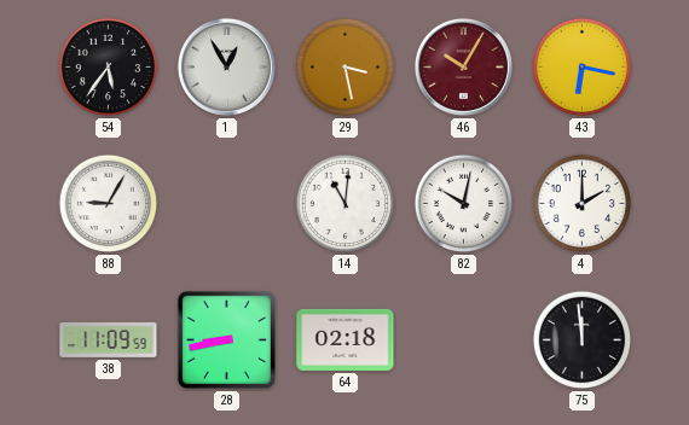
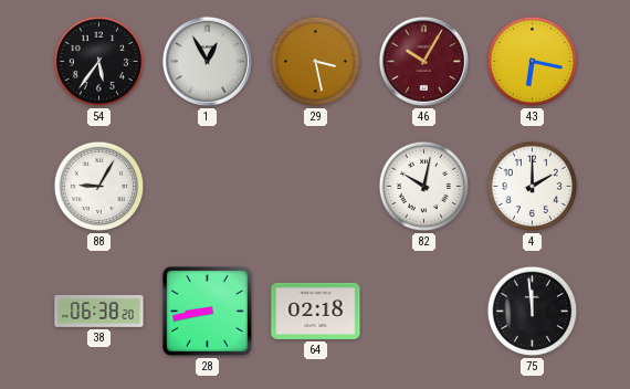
14: 11:01 -> none
38: 11:09 -> 06:38
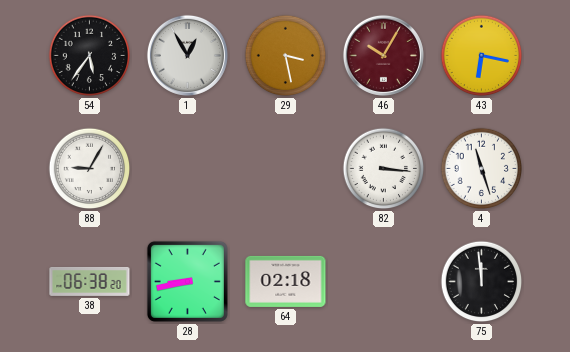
82: 10:02 -> 3:16
4: 2:00 -> 11:27
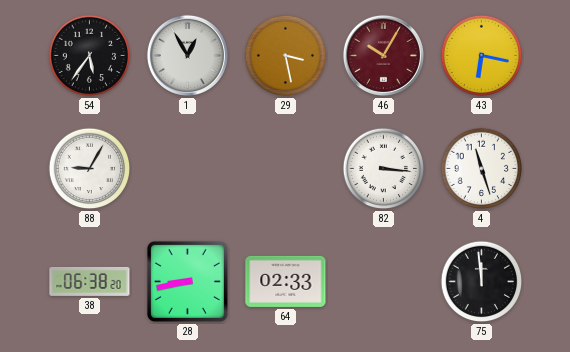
64: 02:18 -> 02:33
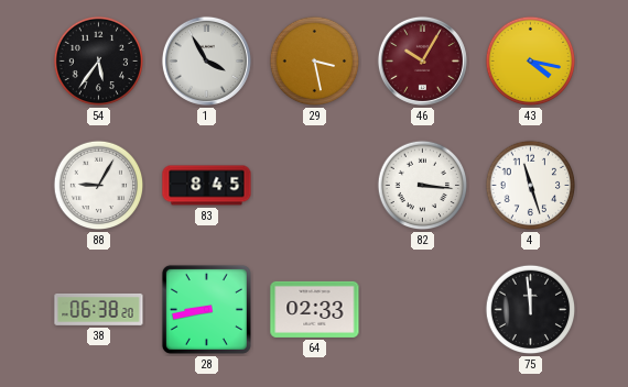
1: 12:55 -> 3:55
43: 6:17 -> 4:17
83: none -> 8:45
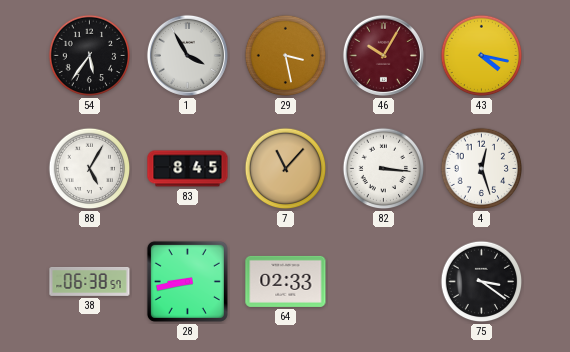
88: 9:05 -> 5:05
7: none -> 11:07
4: 11:27 -> 12:27
38: 06:38:20 -> 06:38:57
75: 11:59 -> 3:21
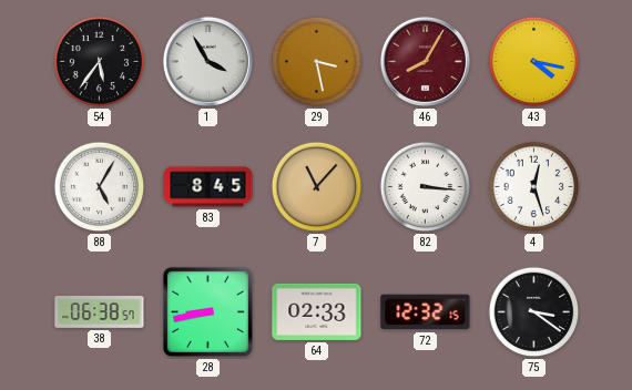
46: 10:05 -> 8:05
72: none -> 12:32
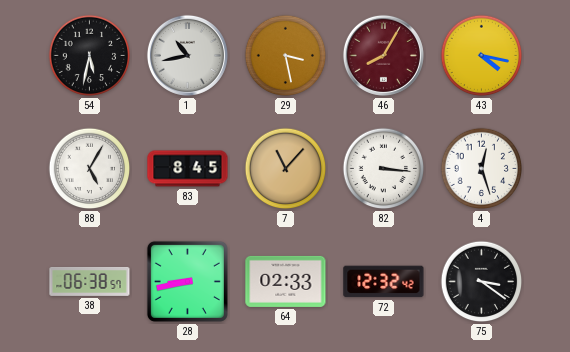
54: 5:36 -> 5:32
1: 3:55 -> 10:43
72: 12:32:15 -> 12:32:42
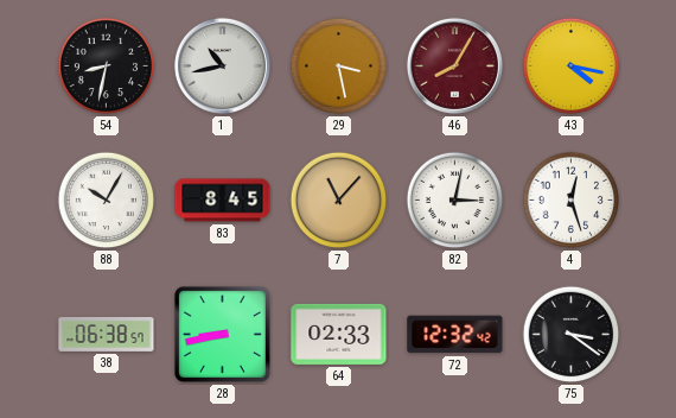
54: 5:32 -> 8:32
88: 5:05 -> 10:05
82: 3:16 -> 3:02
